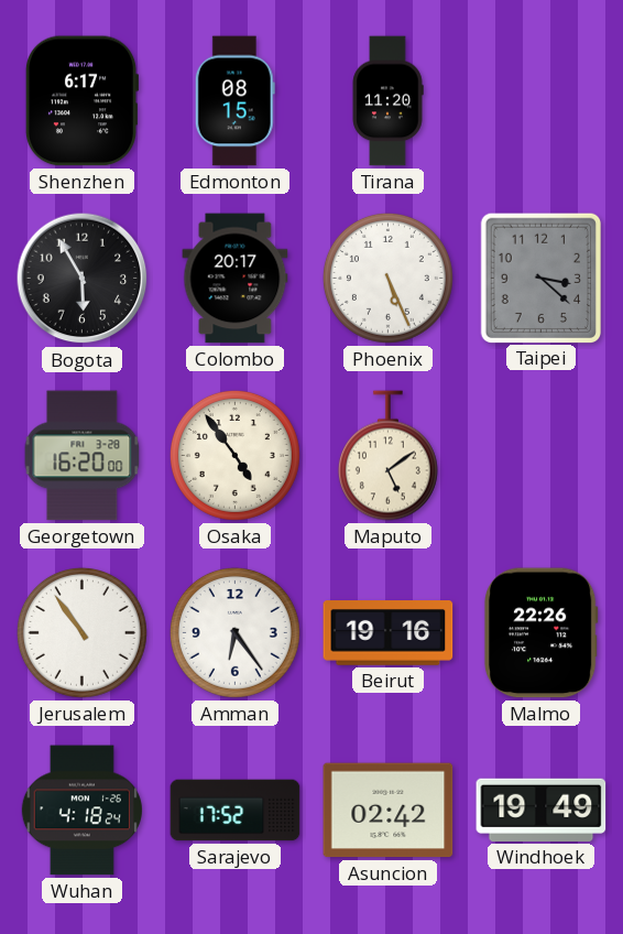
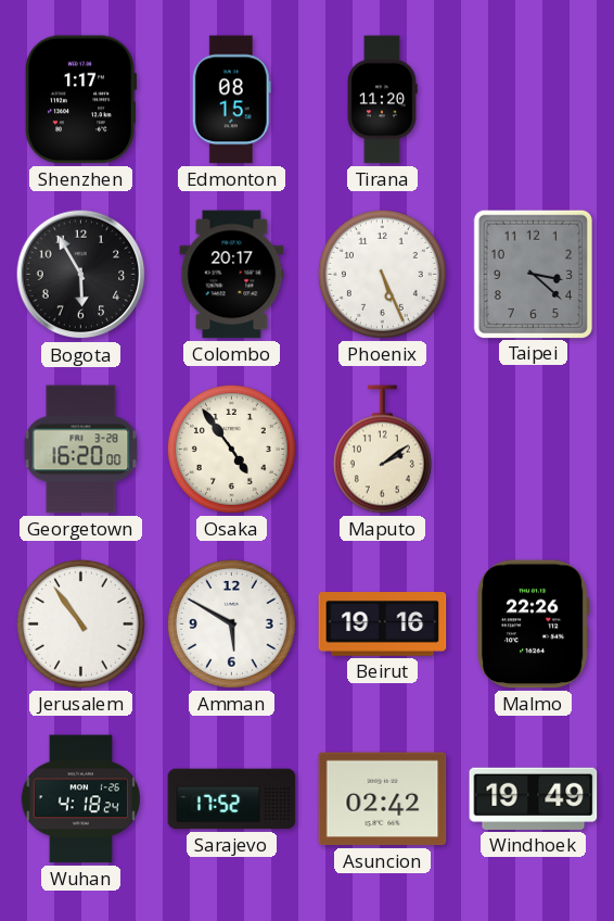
Shenzhen: 6:17 -> 1:17
Maputo: 5:09 -> 2:09
Amman: 6:24 -> 5:50
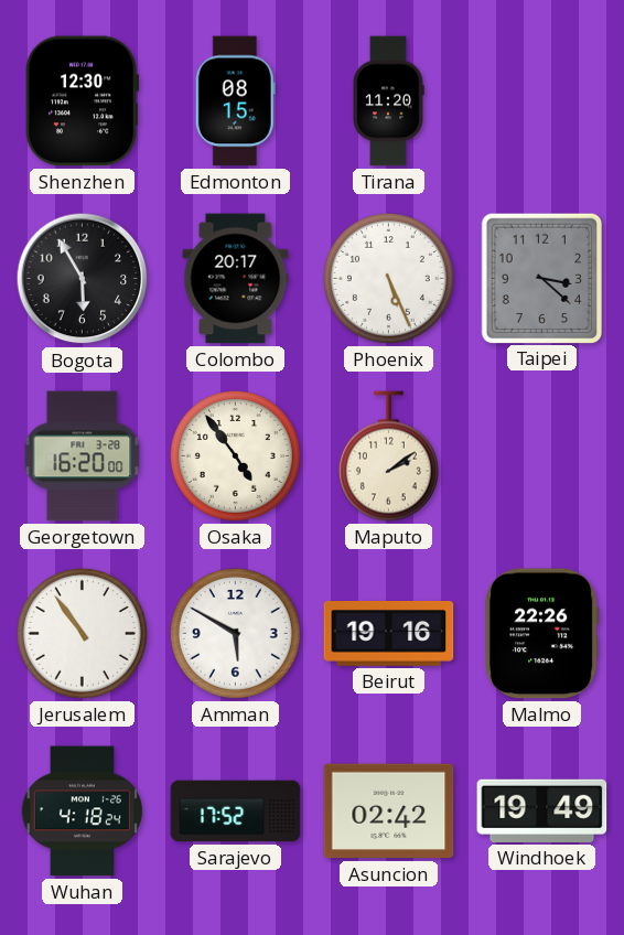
Shenzhen: 1:17 -> 12:30
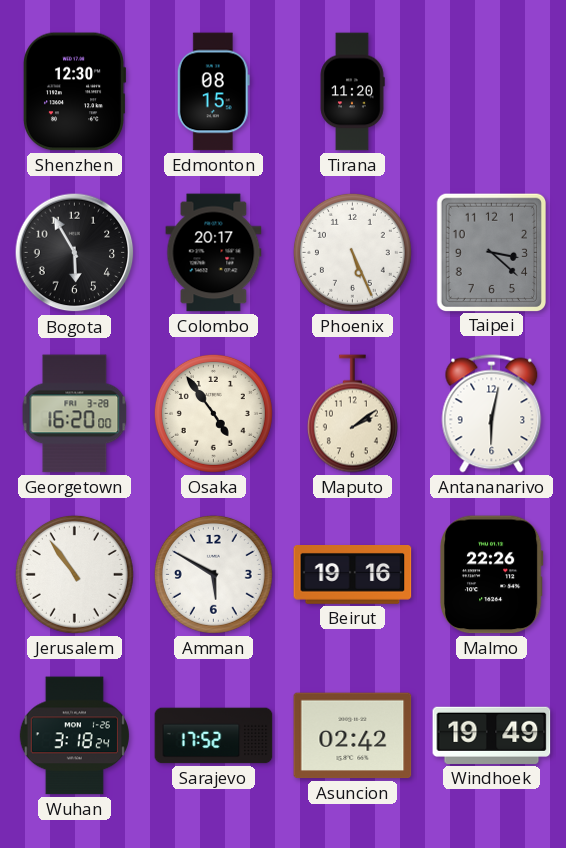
Antananarivo: none -> 6:02
Wuhan: 4:18 -> 3:18
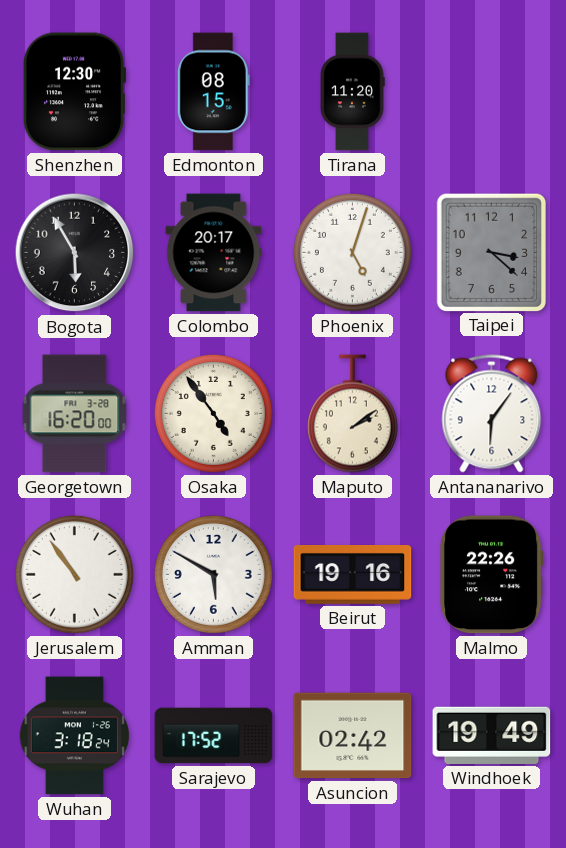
Phoenix: 5:26 -> 5:03
Antananarivo: 6:02 -> 6:06
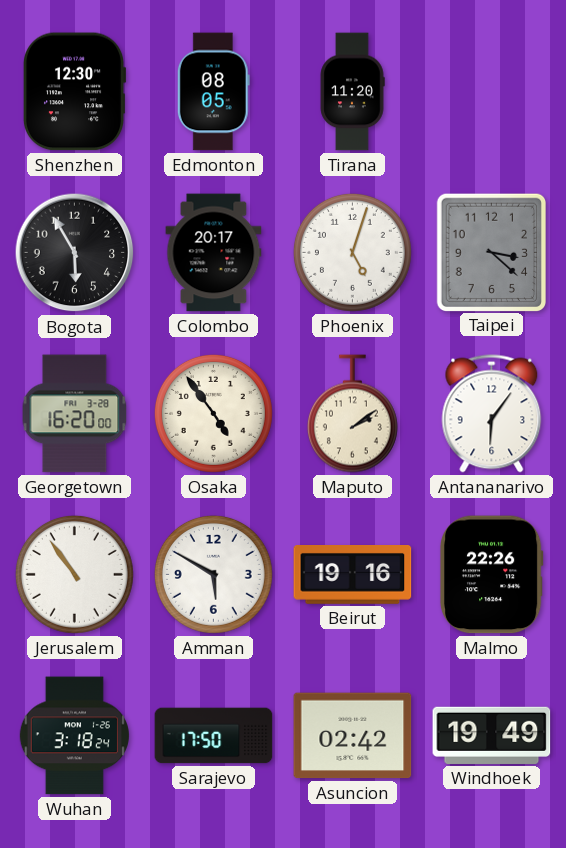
Edmonton: 08:15 -> 08:05
Sarajevo: 17:52 -> 17:50
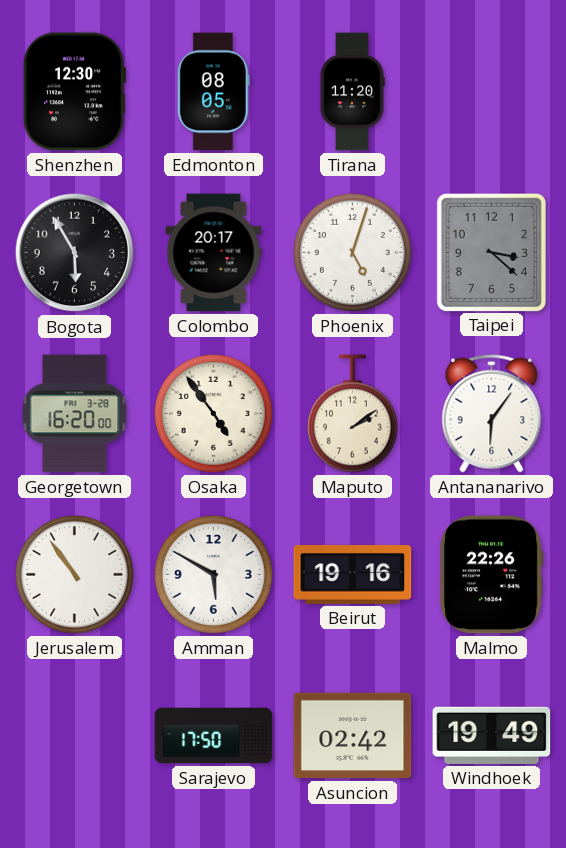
Wuhan: 3:18 -> none
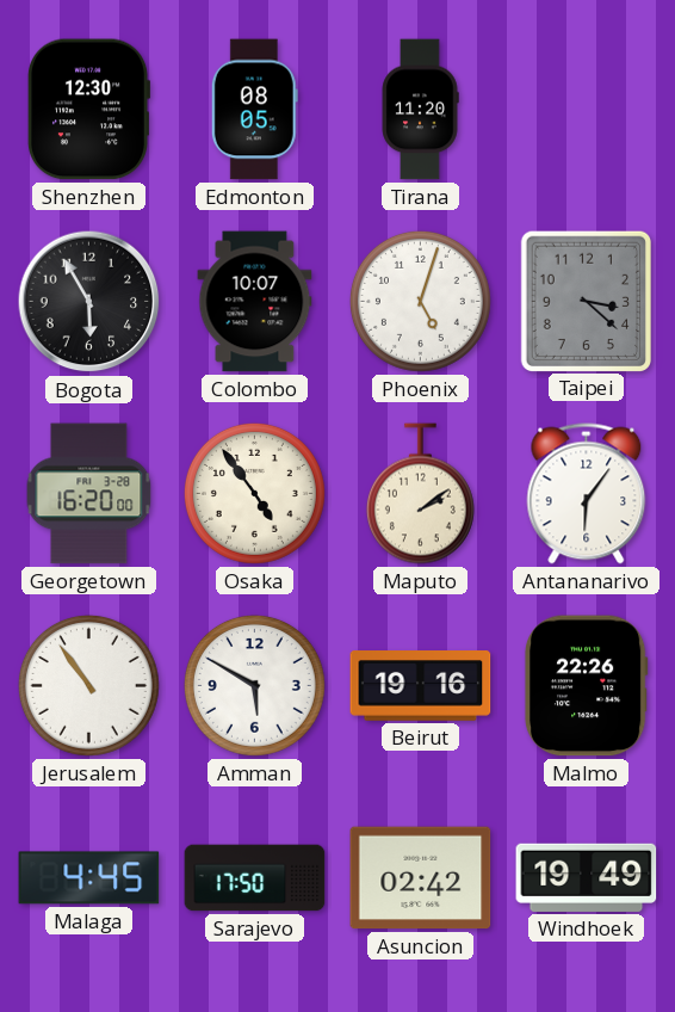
Colombo: 20:17 -> 10:07
Malaga: none -> 4:45
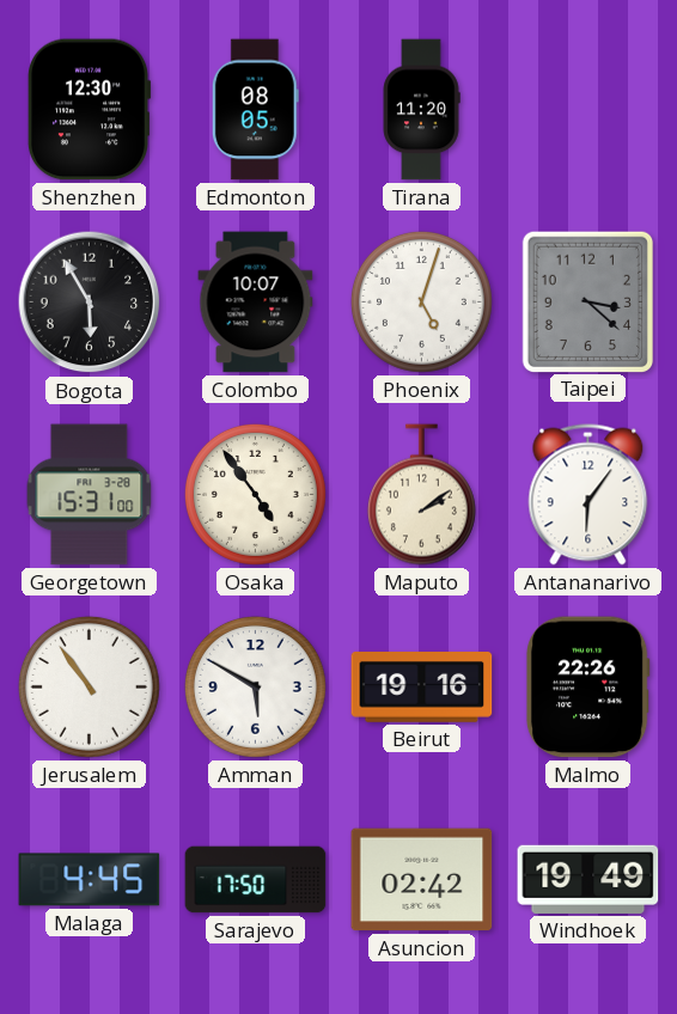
Georgetown: 16:20 -> 15:31
